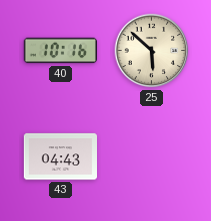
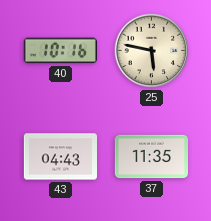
25: 5:52 -> 5:47
37: none -> 11:35
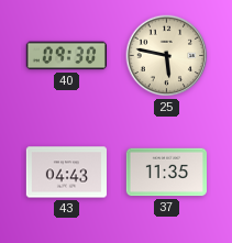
40: 10:16 -> 09:30
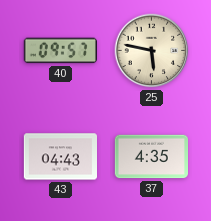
40: 09:30 -> 09:57
37: 11:35 -> 4:35
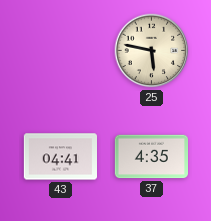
40: 09:57 -> none
43: 04:43 -> 04:41
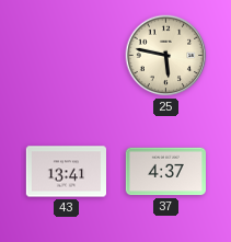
43: 04:41 -> 13:41
37: 4:35 -> 4:37
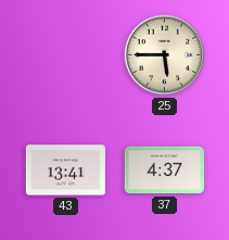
25: 5:47 -> 5:45
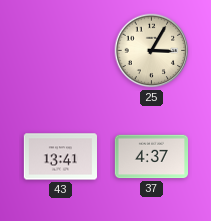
25: 5:45 -> 3:05
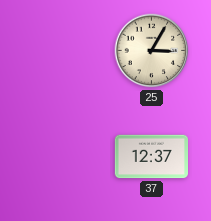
43: 13:41 -> none
37: 4:37 -> 12:37
